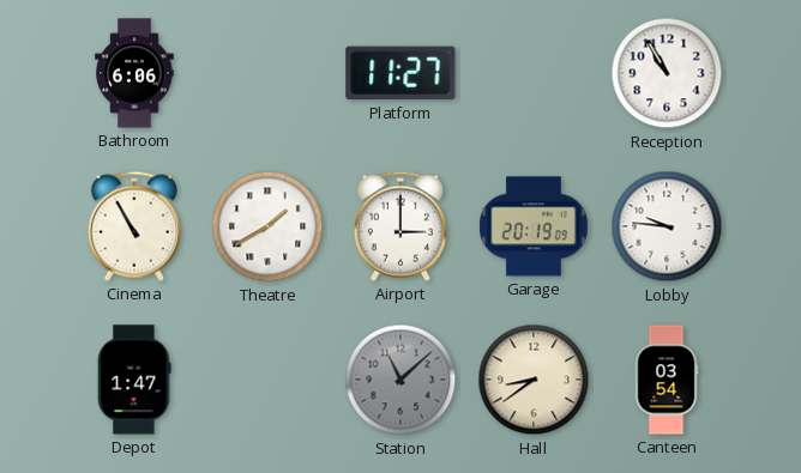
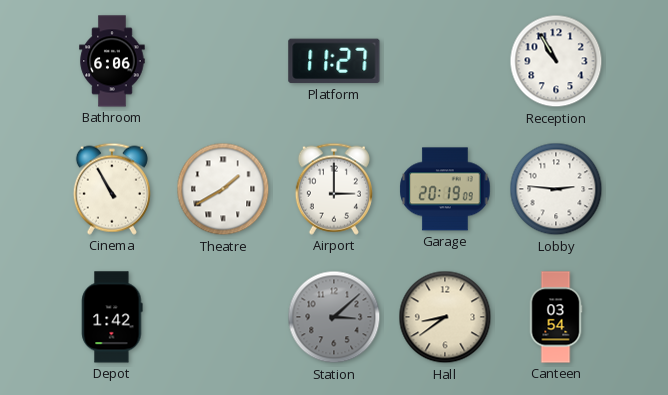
Lobby: 9:46 -> 2:46
Depot: 1:47 -> 1:42
Station: 11:08 -> 3:08
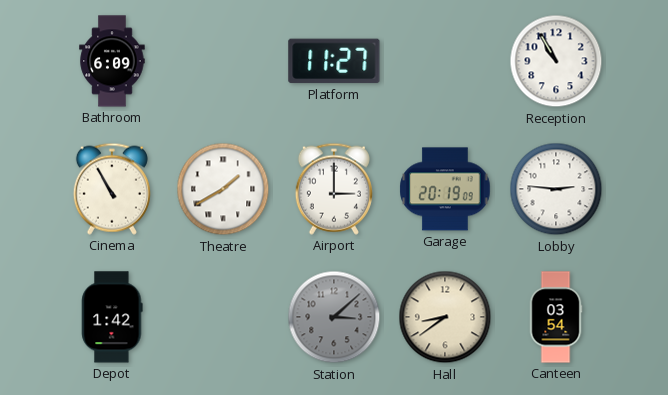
Bathroom: 6:06 -> 6:09
